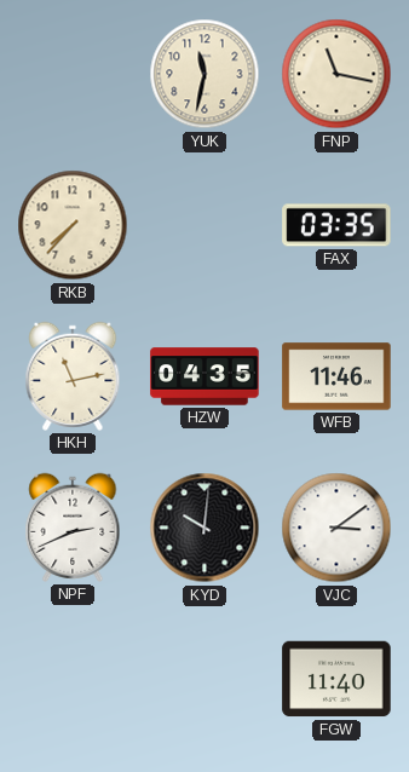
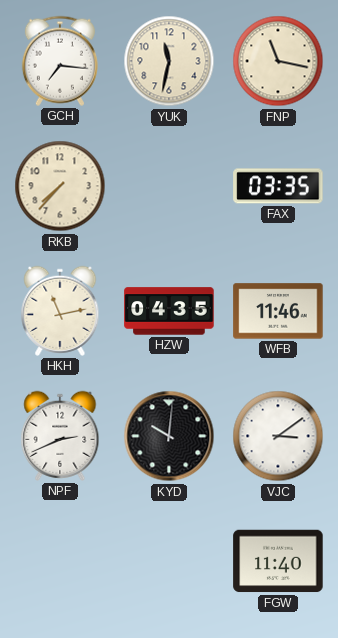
GCH: none -> 7:16
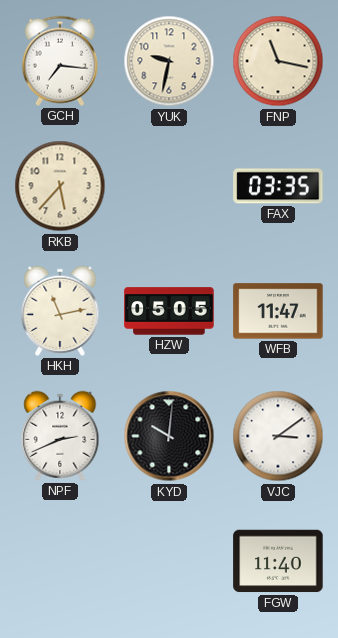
YUK: 11:32 -> 9:32
RKB: 7:37 -> 5:37
HZW: 04:35 -> 05:05
WFB: 11:46 -> 11:47
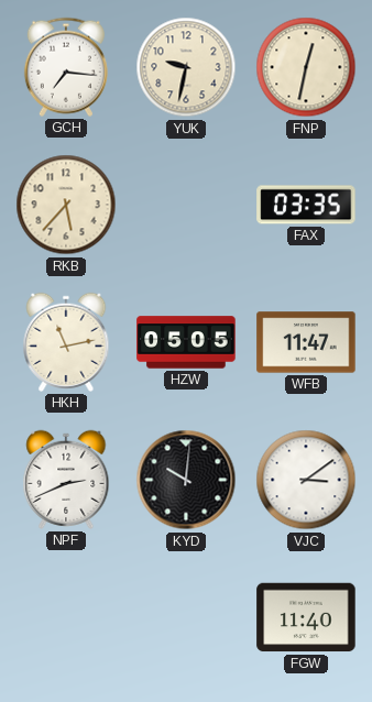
FNP: 11:17 -> 12:32
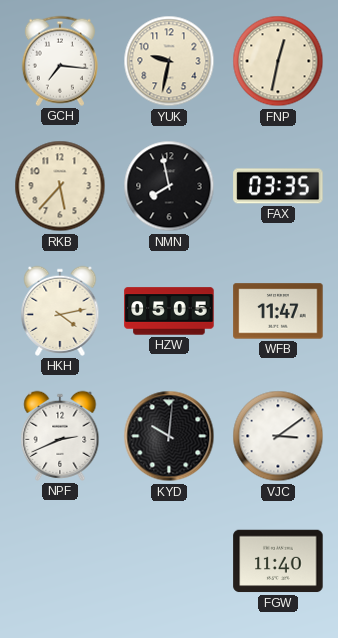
NMN: none -> 7:58
HKH: 11:13 -> 4:13
